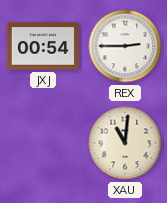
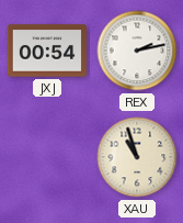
REX: 2:45 -> 2:13
XAU: 11:01 -> 10:57
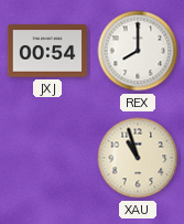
REX: 2:13 -> 8:00
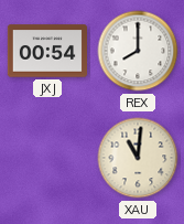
XAU: 10:57 -> 11:01
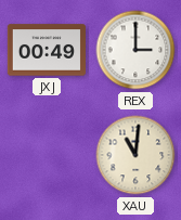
JXJ: 00:54 -> 00:49
REX: 8:00 -> 3:00
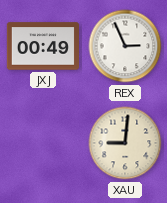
REX: 3:00 -> 2:56
XAU: 11:01 -> 9:01
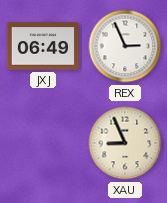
JXJ: 00:49 -> 06:49
XAU: 9:01 -> 8:56
